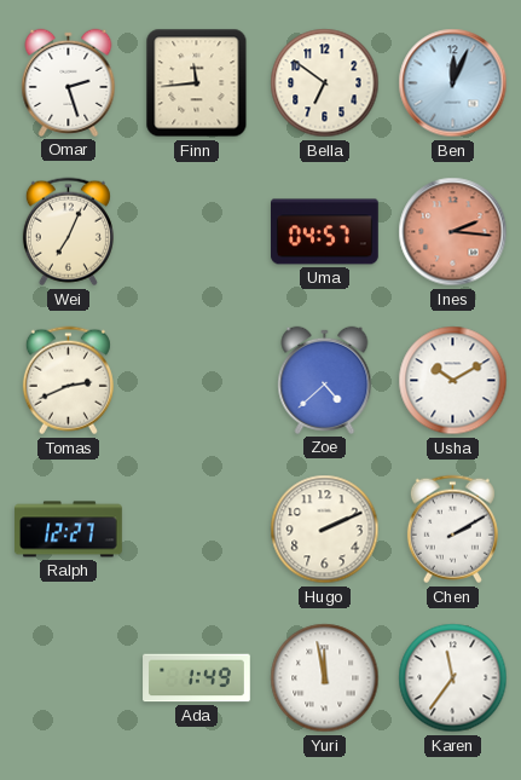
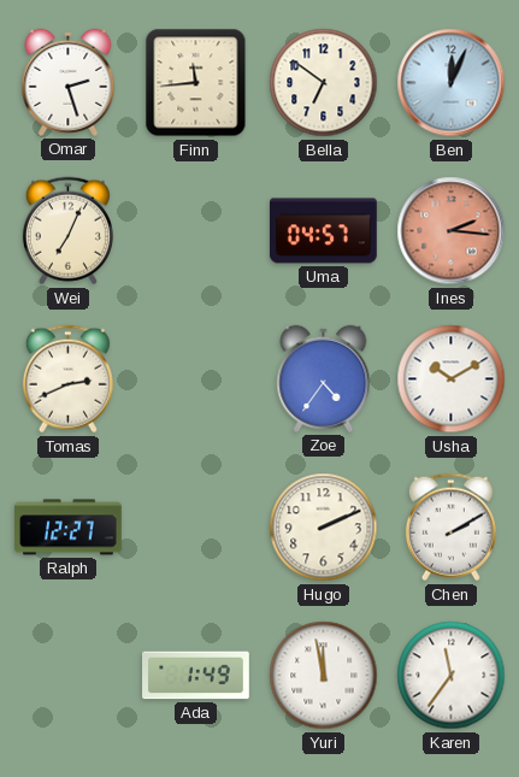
Zoe: 4:38 -> 4:36
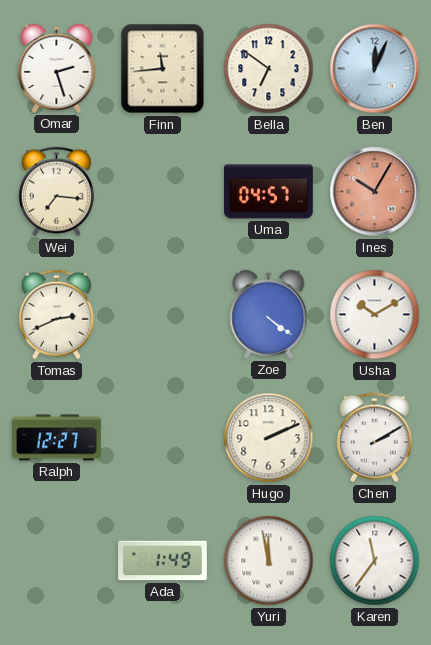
Wei: 7:04 -> 7:16
Ines: 2:16 -> 10:05
Zoe: 4:36 -> 4:21
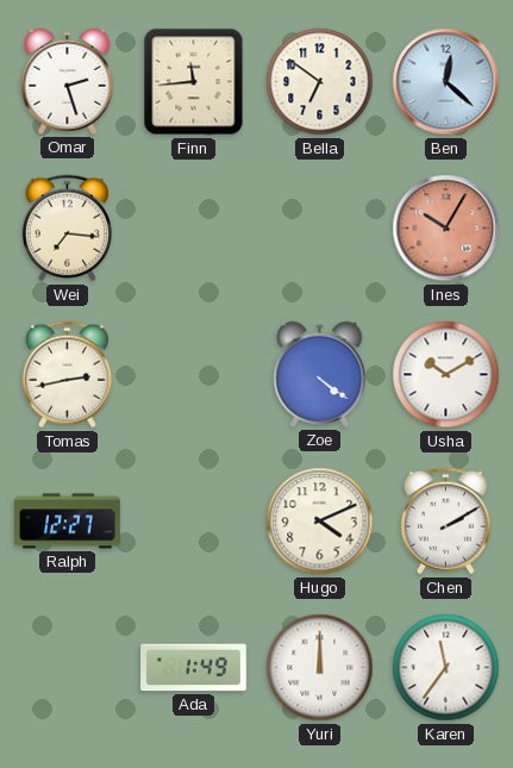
Ben: 12:04 -> 12:22
Uma: 04:57 -> none
Tomas: 2:41 -> 2:43
Hugo: 2:11 -> 4:11
Yuri: 11:58 -> 12:00
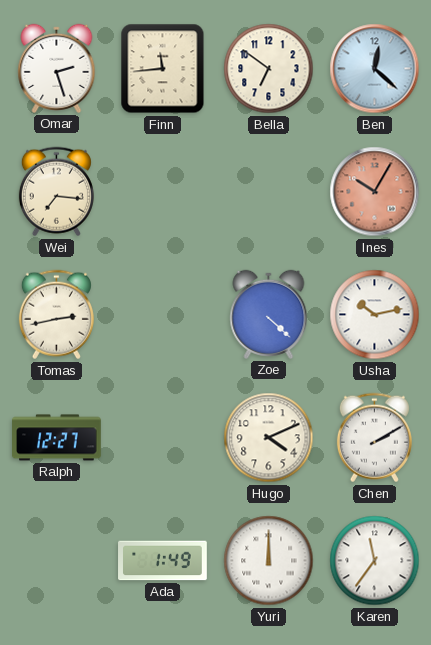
Zoe: 4:21 -> 4:22
Usha: 10:10 -> 10:13
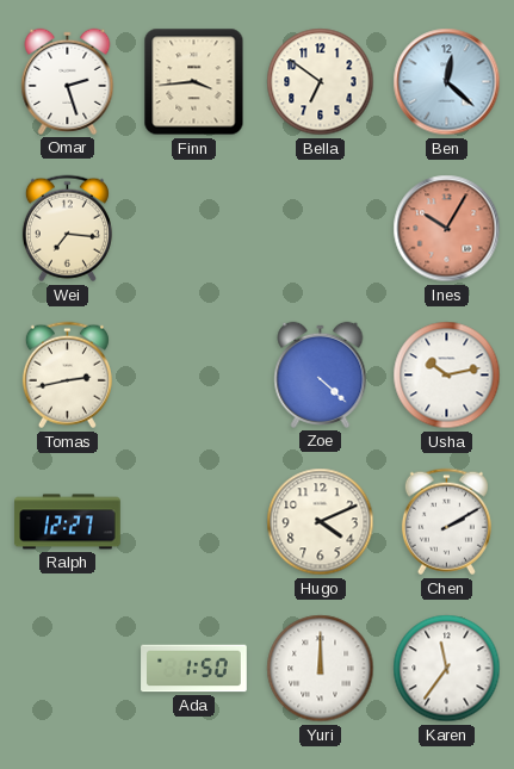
Finn: 11:44 -> 3:44
Ada: 1:49 -> 1:50
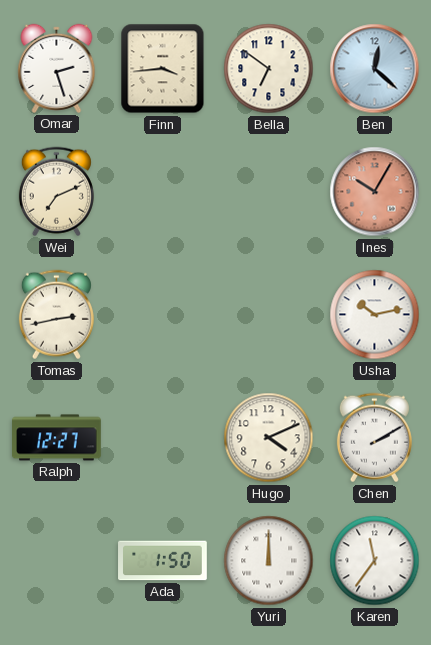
Wei: 7:16 -> 7:11
Zoe: 4:22 -> none
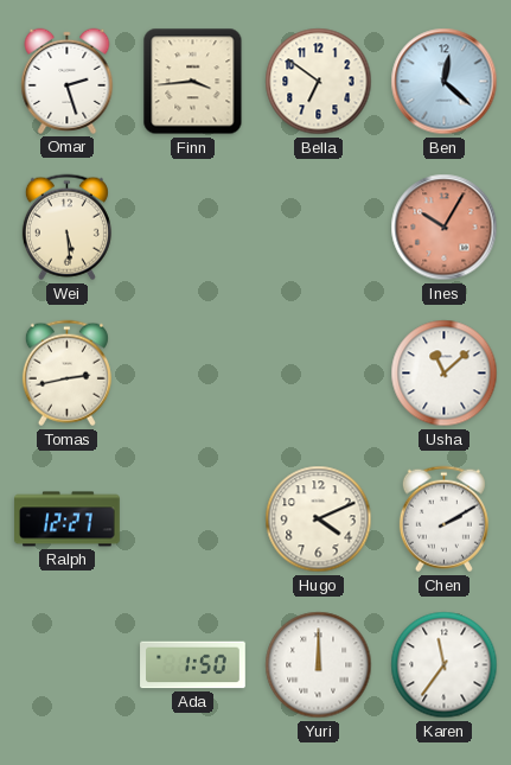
Wei: 7:11 -> 5:29
Usha: 10:13 -> 11:08
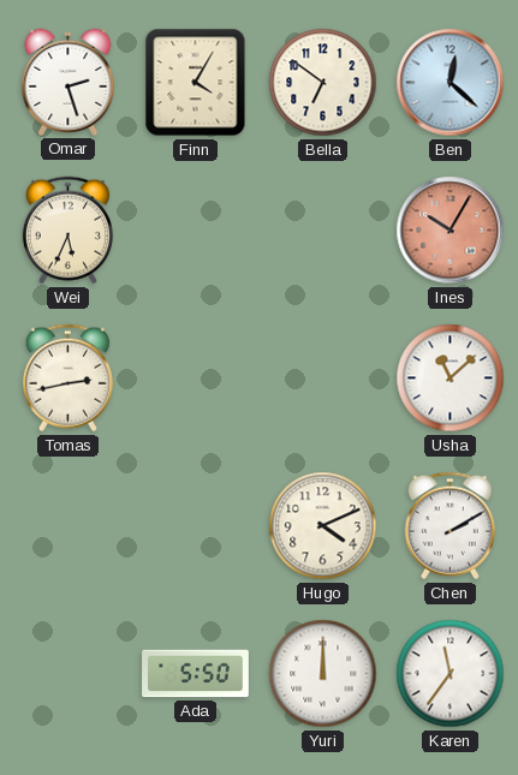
Finn: 3:44 -> 4:05
Wei: 5:29 -> 5:34
Ralph: 12:27 -> none
Ada: 1:50 -> 5:50
